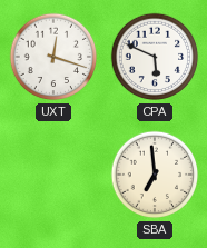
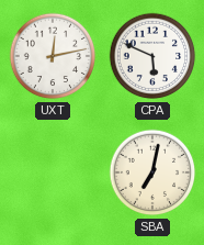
UXT: 12:18 -> 12:13
SBA: 6:59 -> 7:02
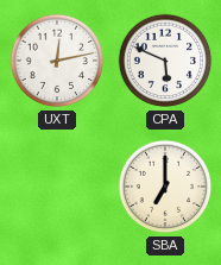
SBA: 7:02 -> 7:00
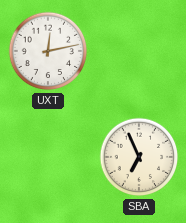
CPA: 5:49 -> none
SBA: 7:00 -> 6:56
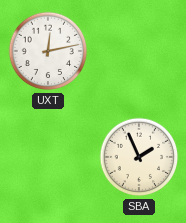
SBA: 6:56 -> 1:56
